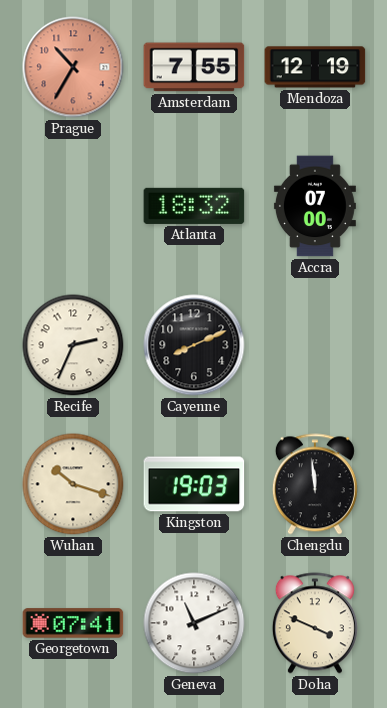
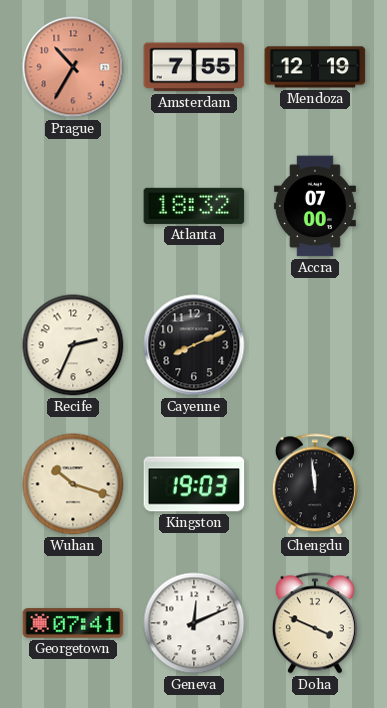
Geneva: 11:11 -> 12:11
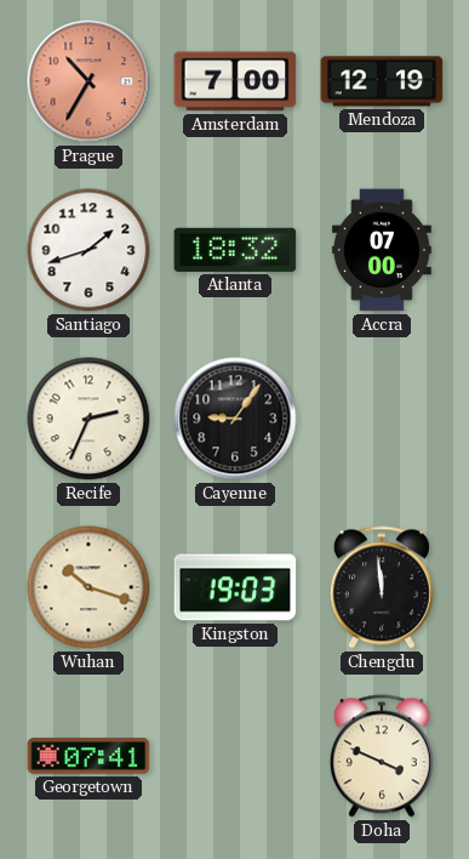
Amsterdam: 7:55 -> 7:00
Santiago: none -> 1:42
Cayenne: 8:11 -> 9:06
Geneva: 12:11 -> none
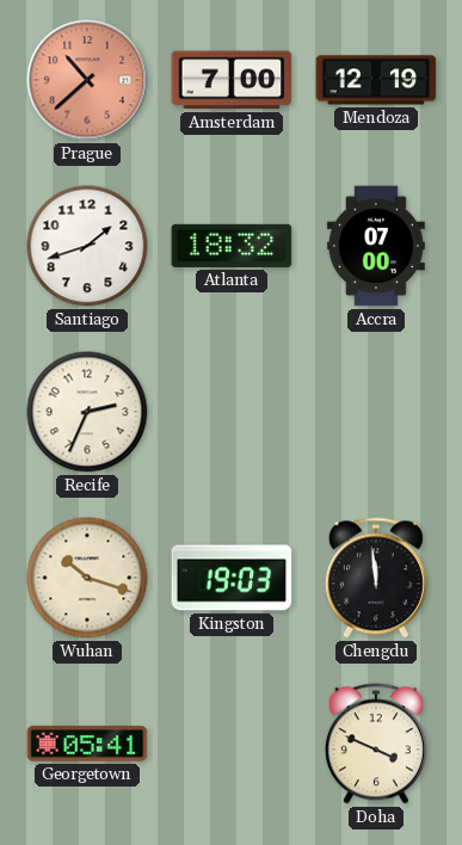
Prague: 10:35 -> 10:38
Cayenne: 9:06 -> none
Georgetown: 07:41 -> 05:41
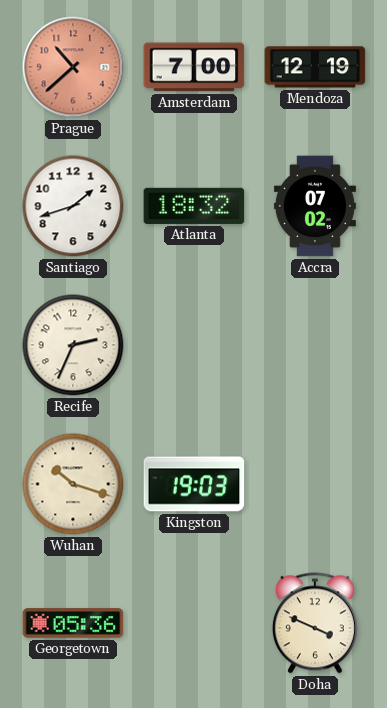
Accra: 07:00 -> 07:02
Chengdu: 11:59 -> none
Georgetown: 05:41 -> 05:36
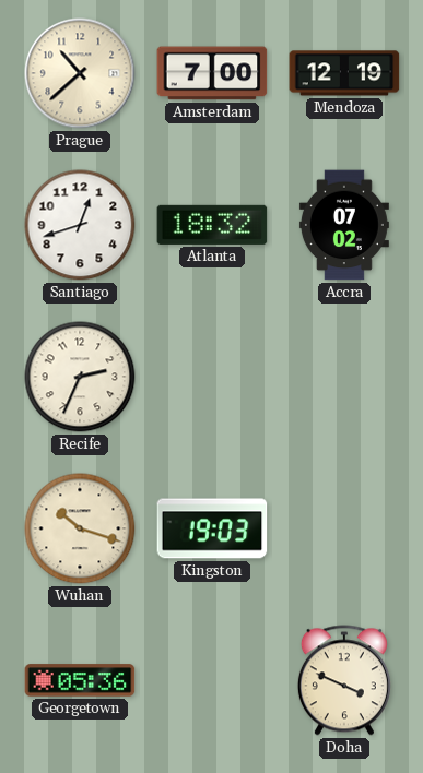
Prague dial: salmon -> cream
Santiago: 1:42 -> 12:42
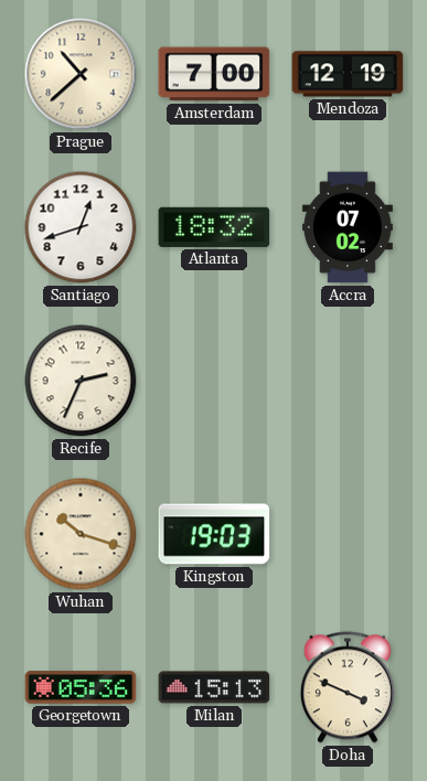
Milan: none -> 15:13
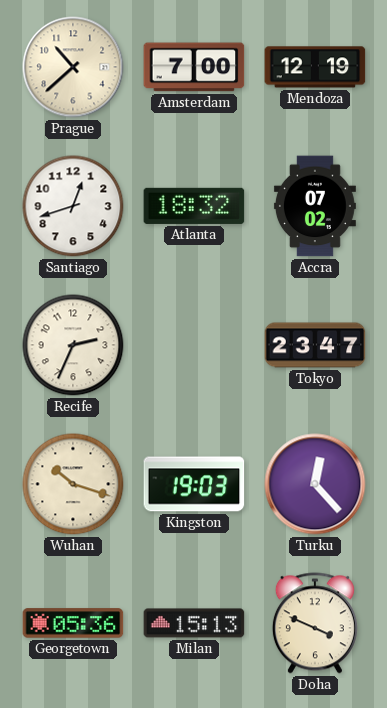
Tokyo: none -> 23:47
Turku: none -> 12:23
